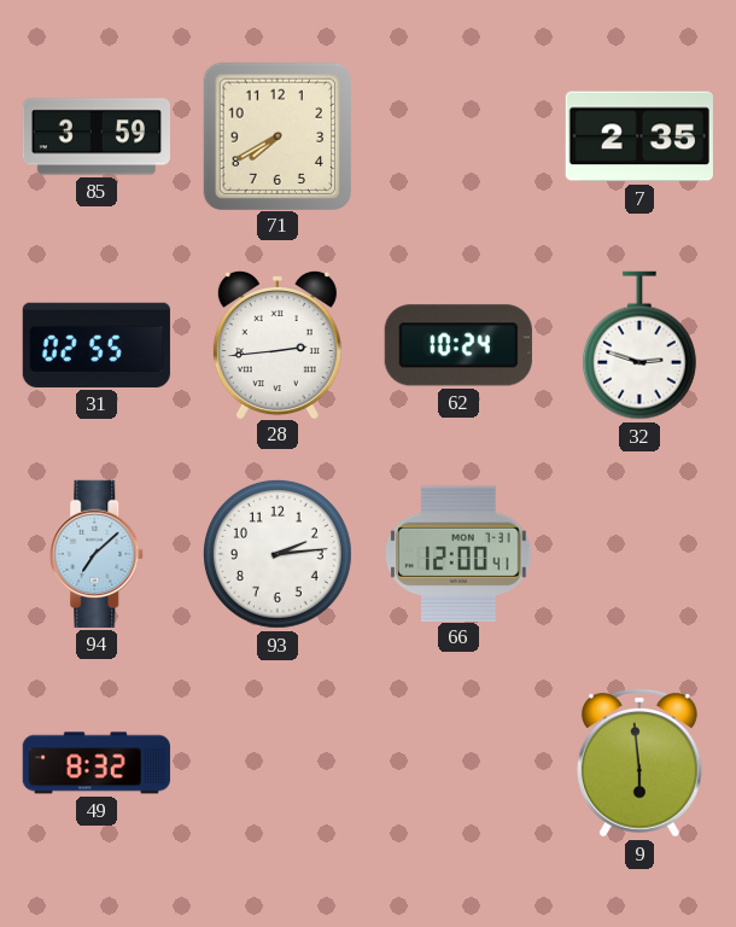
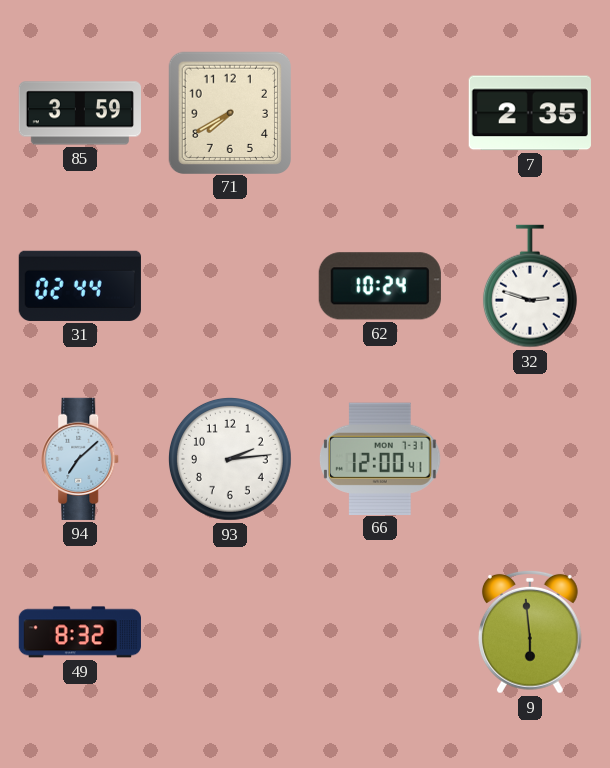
31: 02:55 -> 02:44
28: 2:44 -> none
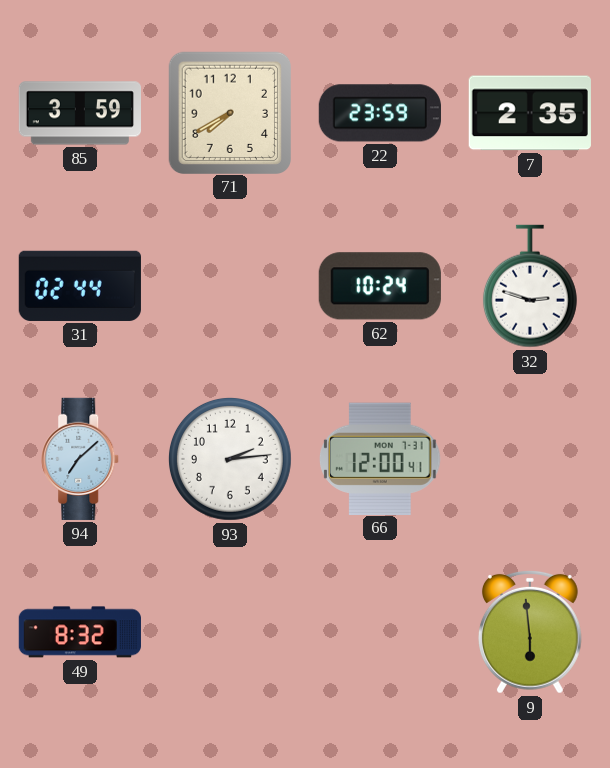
22: none -> 23:59
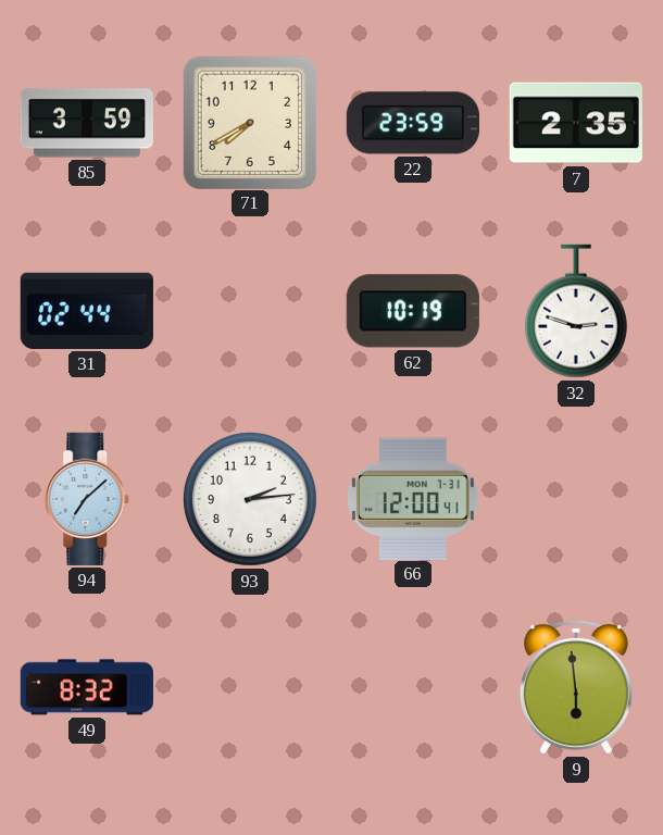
62: 10:24 -> 10:19
